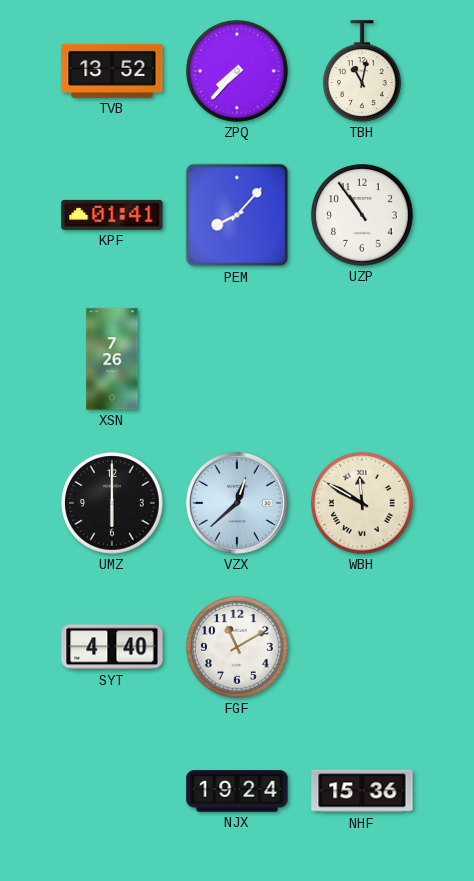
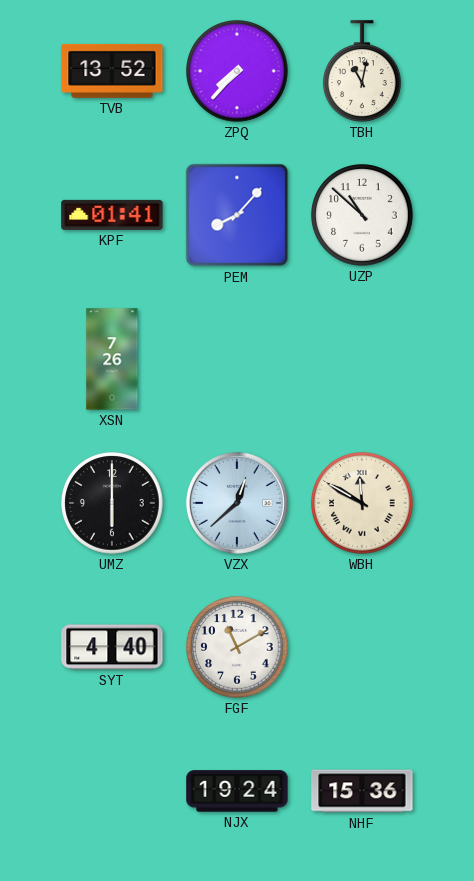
UZP: 10:54 -> 10:52
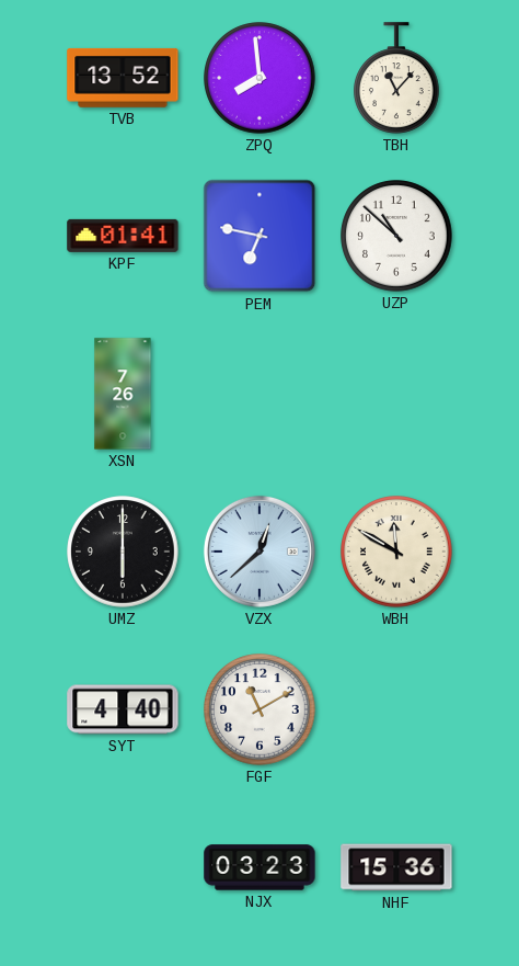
ZPQ: 7:37 -> 7:59
TBH: 11:02 -> 11:07
PEM: 8:07 -> 6:47
NJX: 19:24 -> 03:23
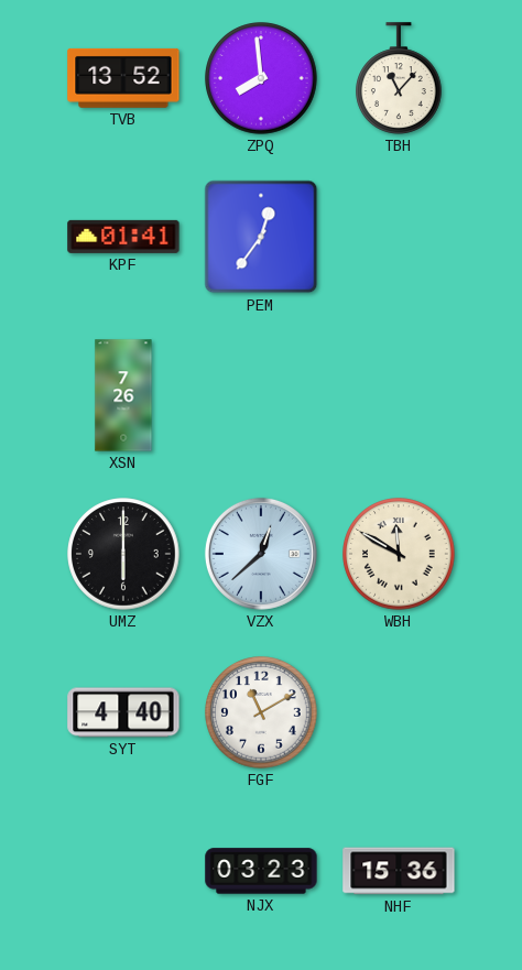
PEM: 6:47 -> 12:36
UZP: 10:52 -> none
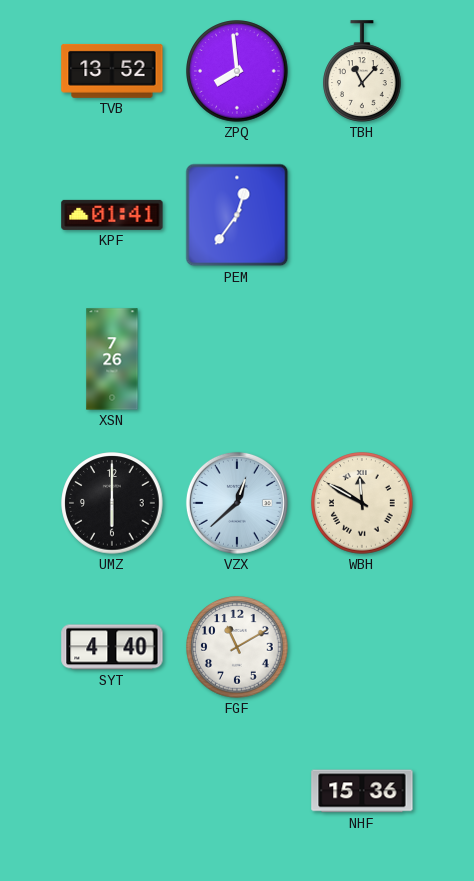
NJX: 03:23 -> none
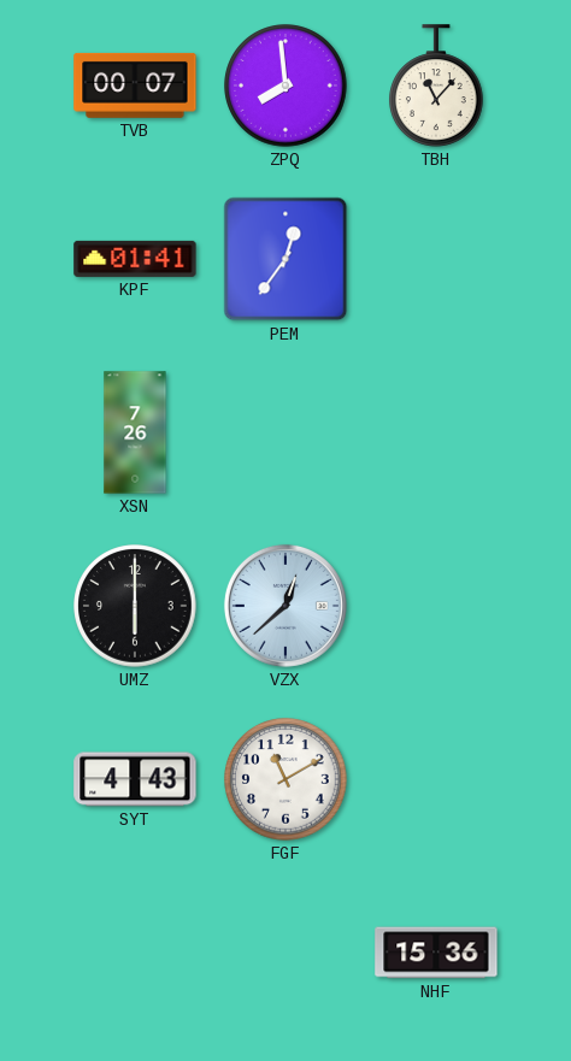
TVB: 13:52 -> 00:07
WBH: 11:50 -> none
SYT: 4:40 -> 4:43
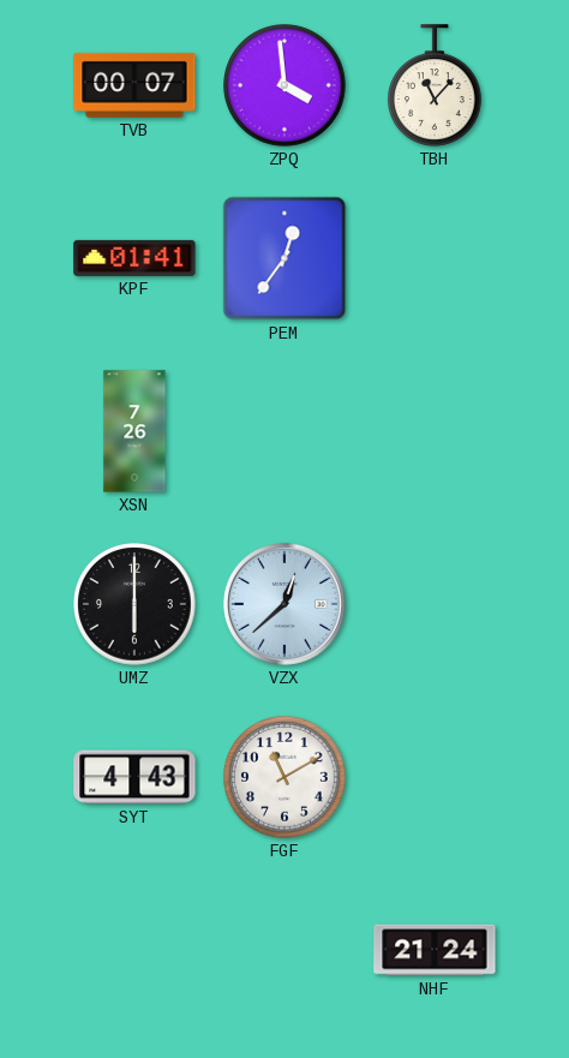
ZPQ: 7:59 -> 3:59
NHF: 15:36 -> 21:24
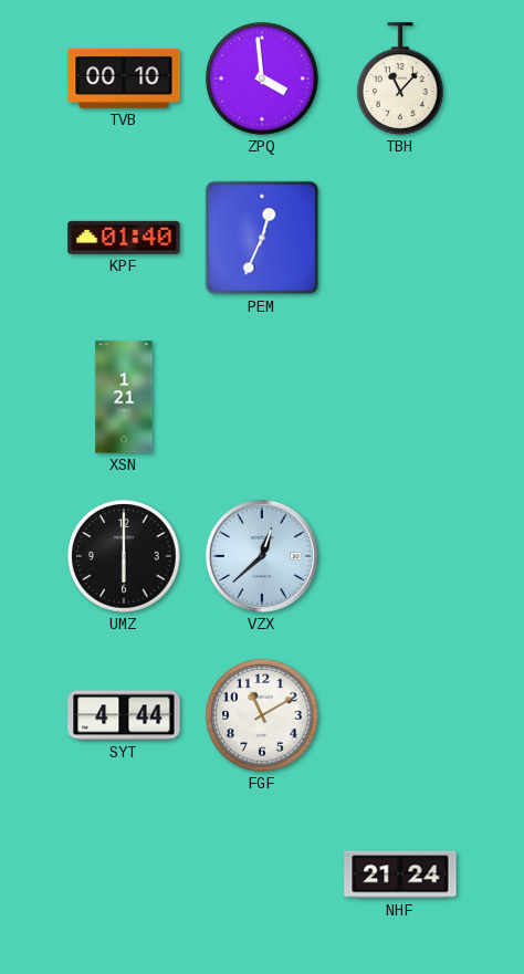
TVB: 00:07 -> 00:10
KPF: 01:41 -> 01:40
PEM: 12:36 -> 12:34
XSN: 7:26 -> 1:21
SYT: 4:43 -> 4:44
